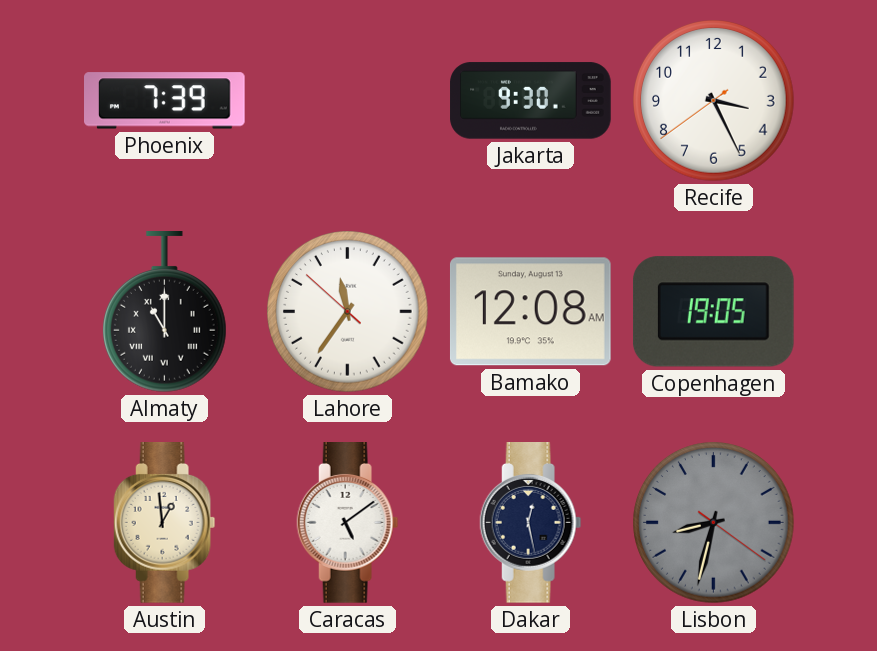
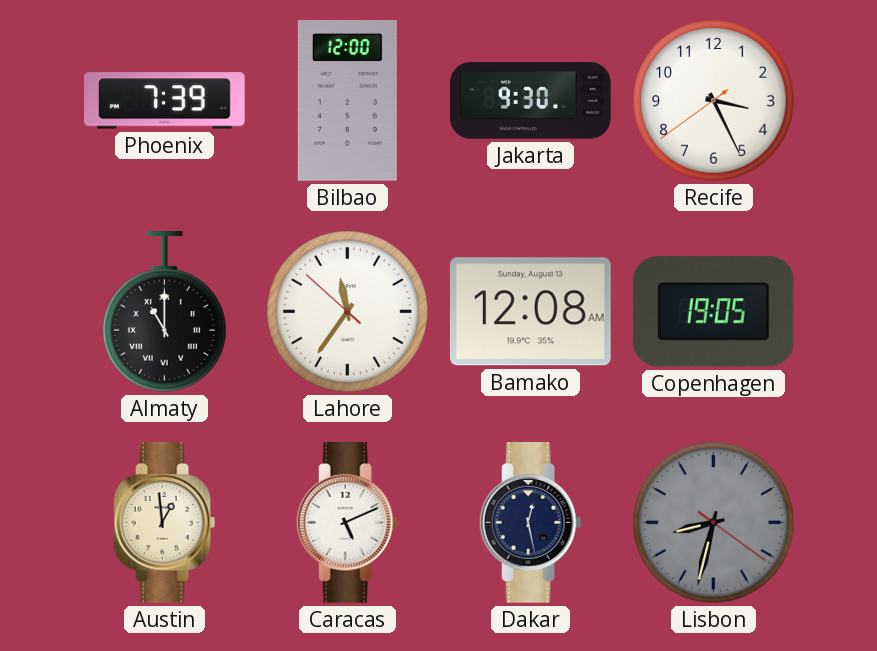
Bilbao: none -> 12:00
Caracas: 5:09 -> 5:11
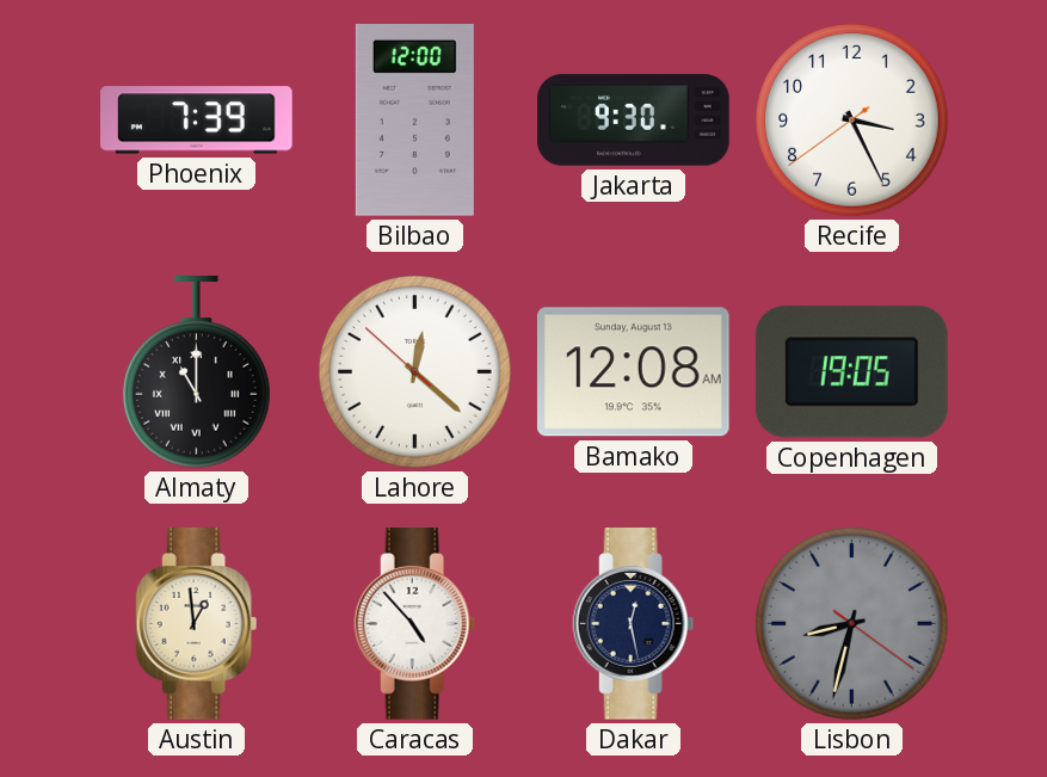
Lahore: 11:35 -> 12:21
Caracas: 5:11 -> 4:53
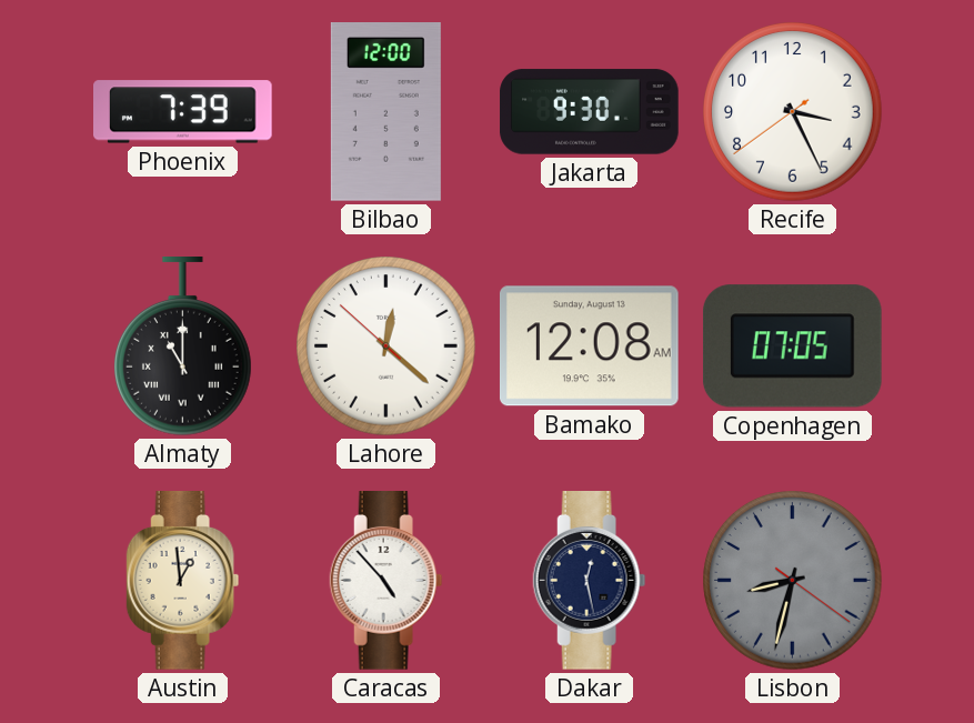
Copenhagen: 19:05 -> 07:05
